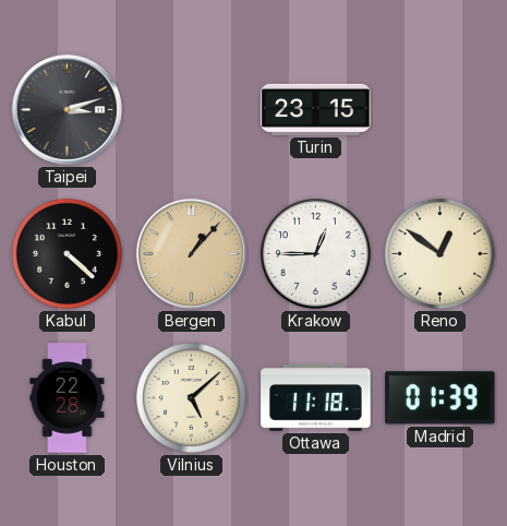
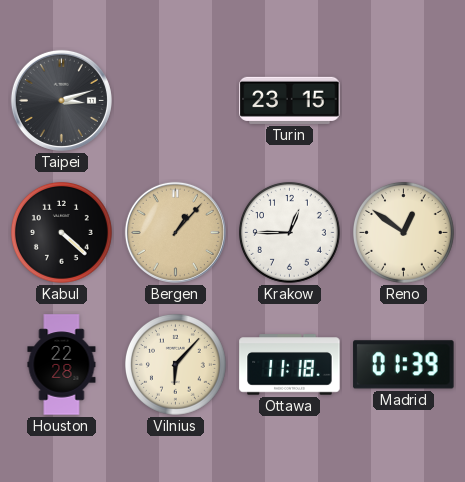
Vilnius: 5:08 -> 6:07
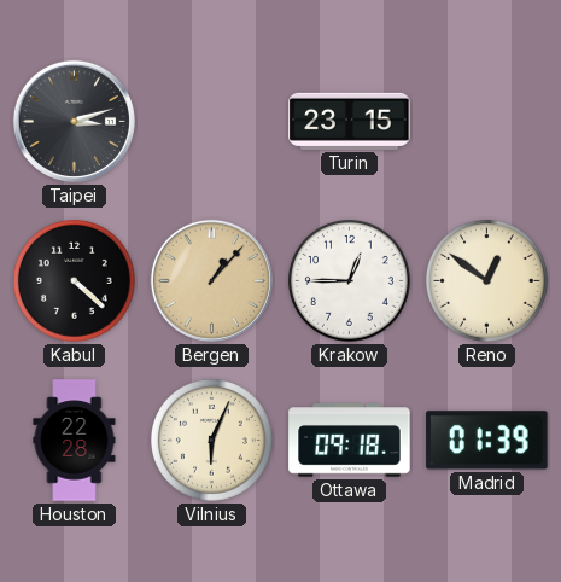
Vilnius: 6:07 -> 6:04
Ottawa: 11:18 -> 09:18
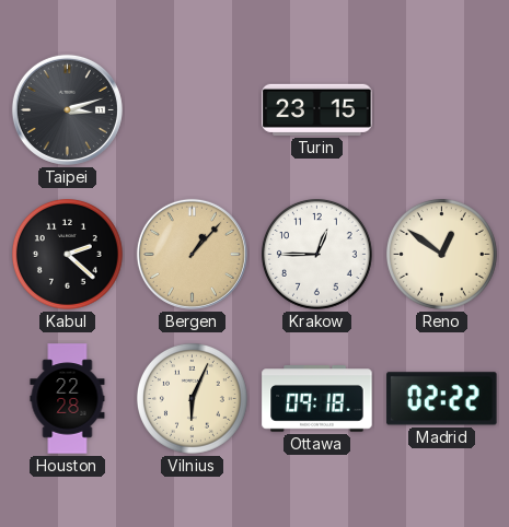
Kabul: 4:22 -> 2:22
Madrid: 01:39 -> 02:22
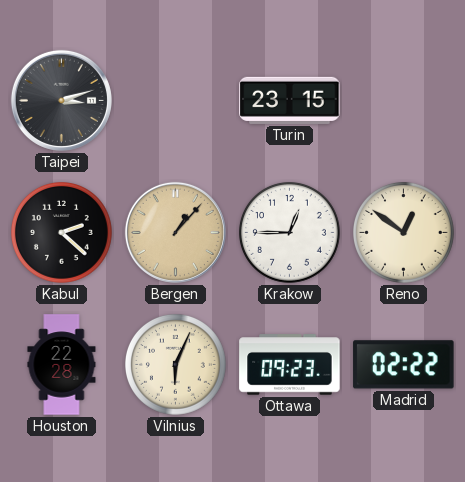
Ottawa: 09:18 -> 09:23
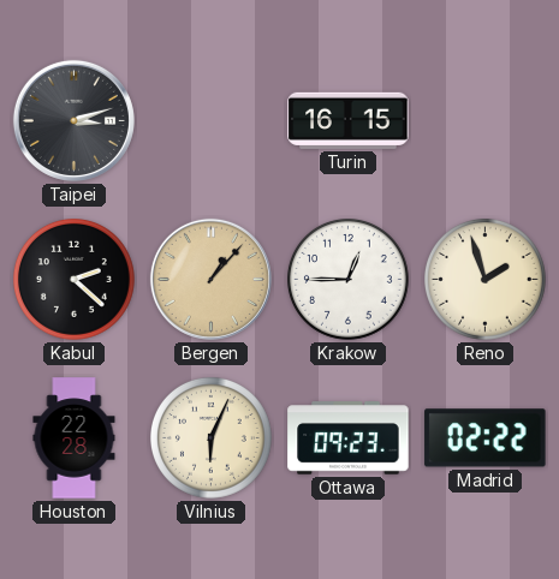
Turin: 23:15 -> 16:15
Reno: 12:51 -> 1:57
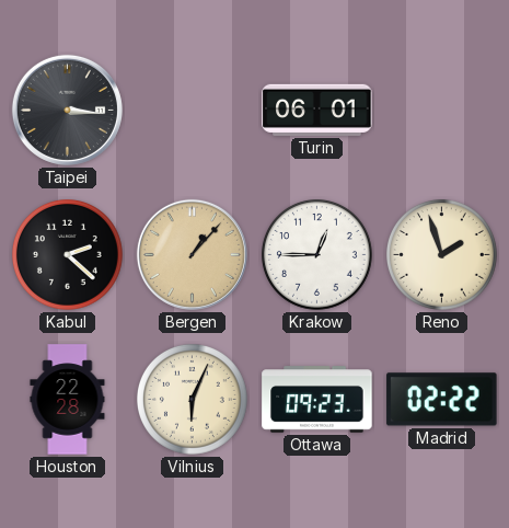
Taipei: 3:12 -> 3:16
Turin: 16:15 -> 06:01
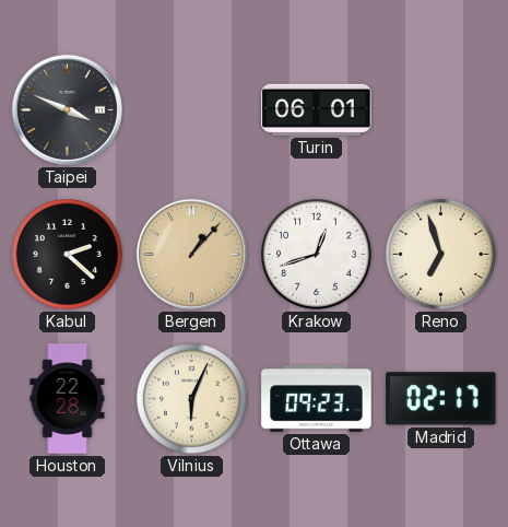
Taipei: 3:16 -> 3:49
Krakow: 12:45 -> 12:42
Reno: 1:57 -> 6:57
Madrid: 02:22 -> 02:17
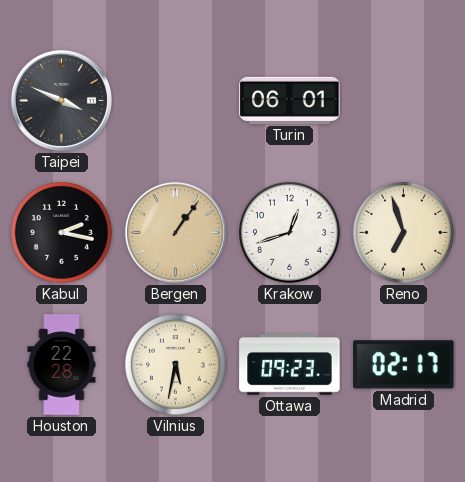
Kabul: 2:22 -> 2:17
Bergen: 1:07 -> 1:06
Vilnius: 6:04 -> 5:32
